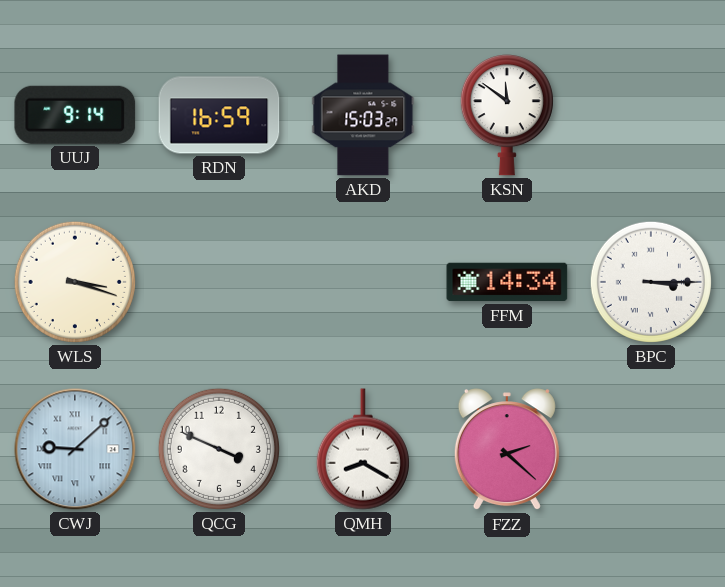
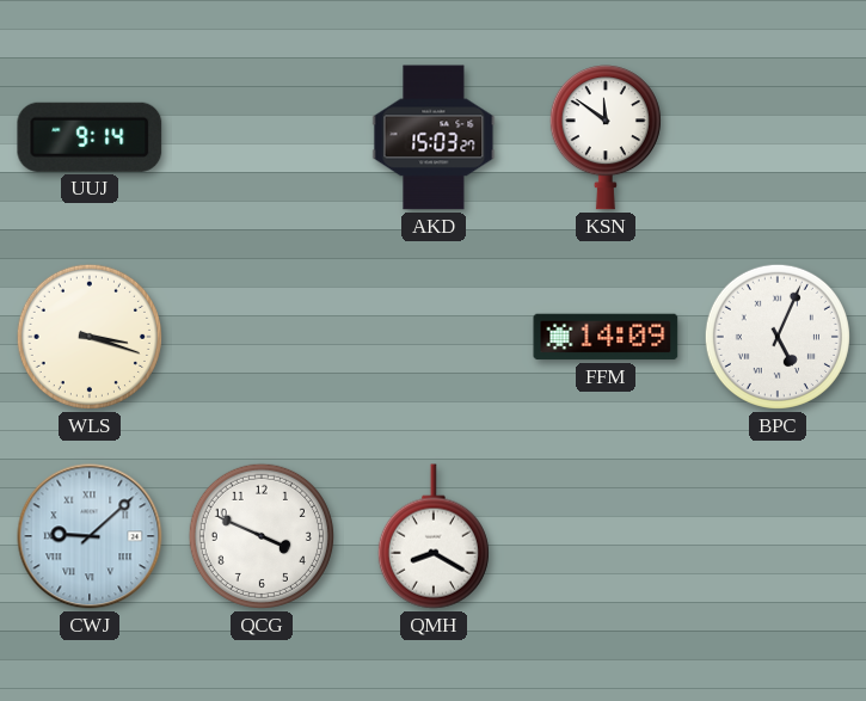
RDN: 16:59 -> none
FFM: 14:34 -> 14:09
BPC: 3:15 -> 5:04
FZZ: 2:22 -> none
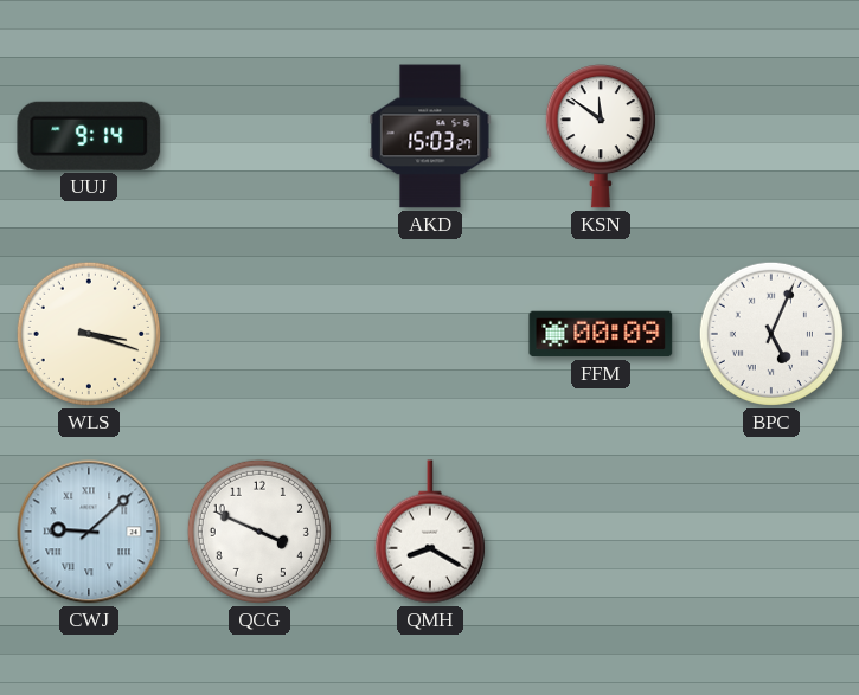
FFM: 14:09 -> 00:09
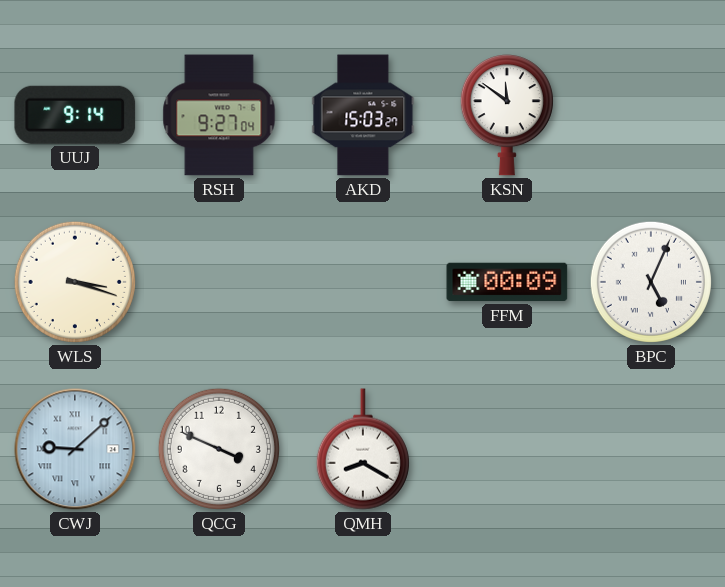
RSH: none -> 9:27
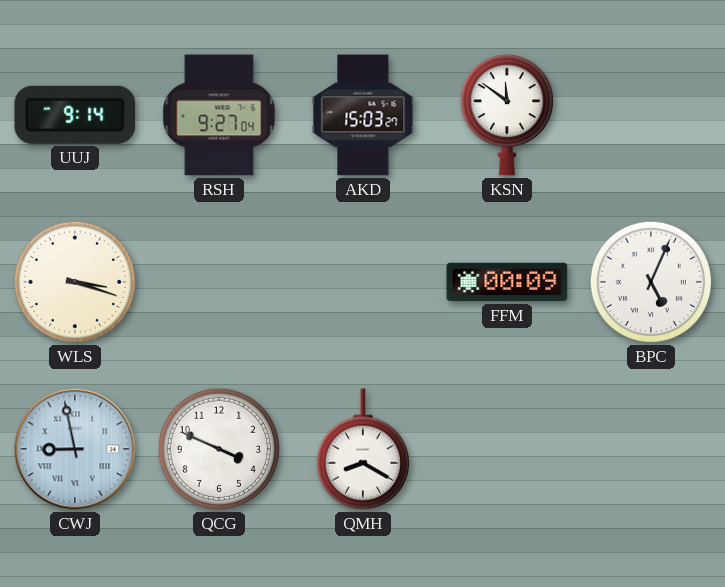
CWJ: 9:08 -> 8:58
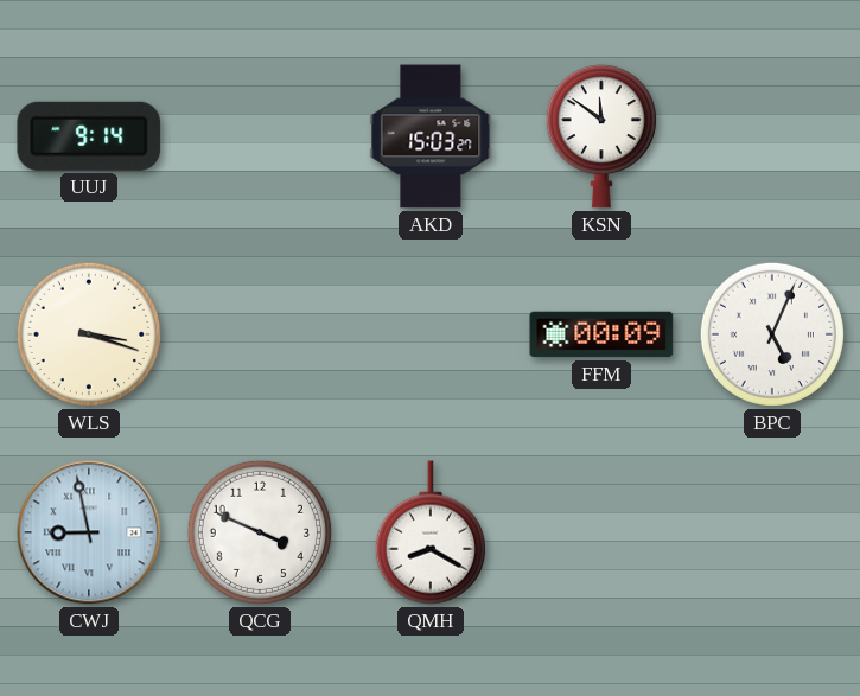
RSH: 9:27 -> none
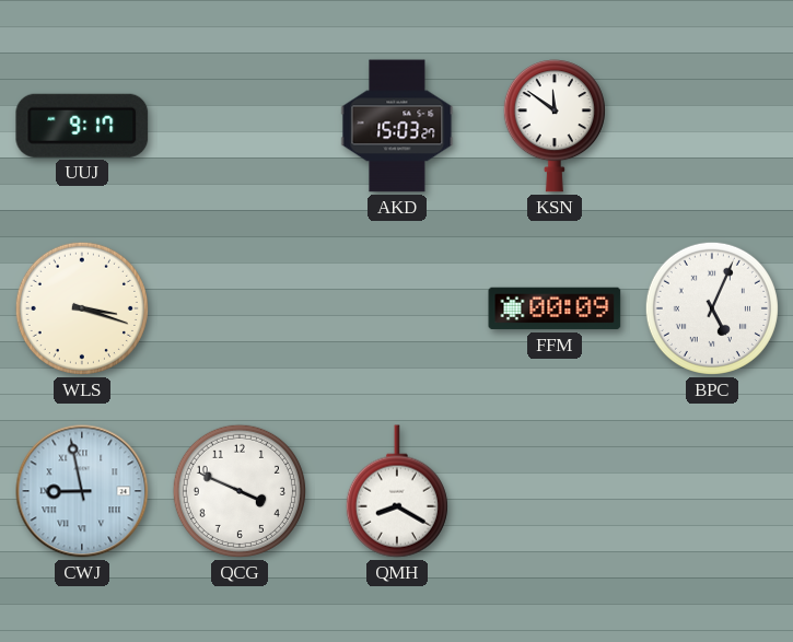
UUJ: 9:14 -> 9:17
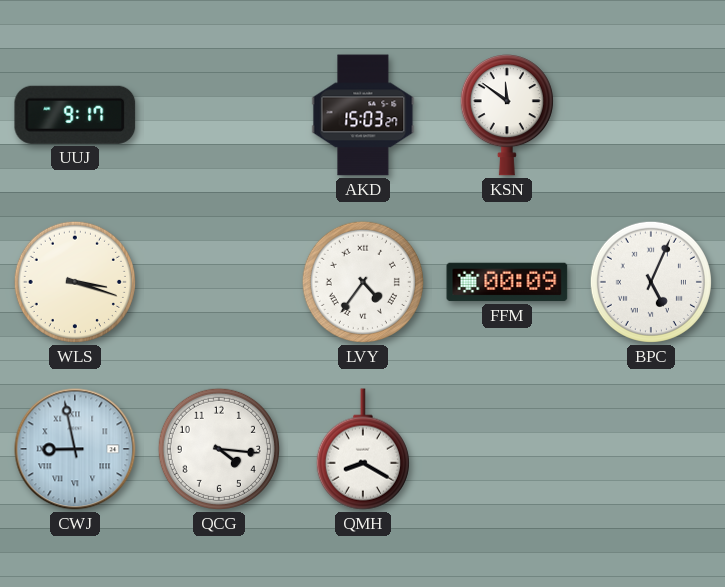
LVY: none -> 4:36
QCG: 3:49 -> 4:16
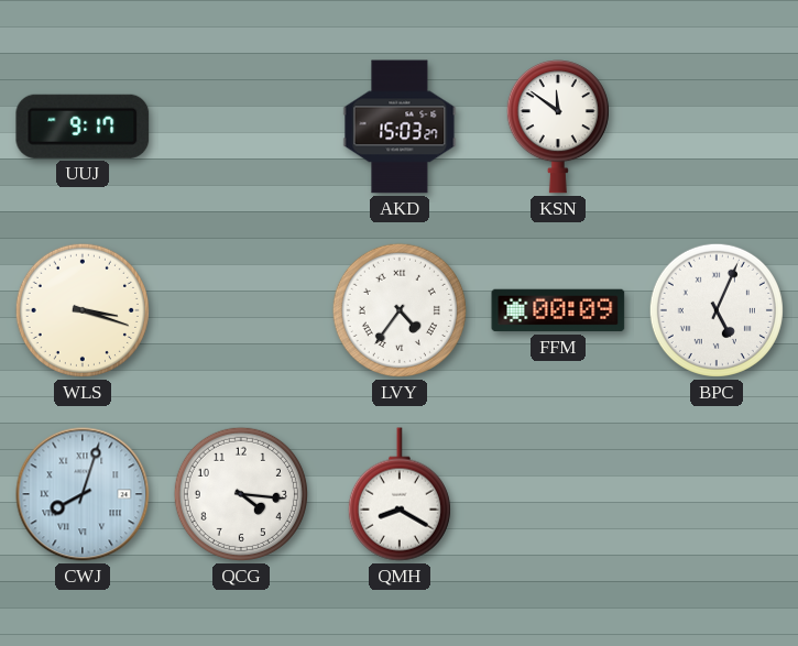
CWJ: 8:58 -> 8:03
